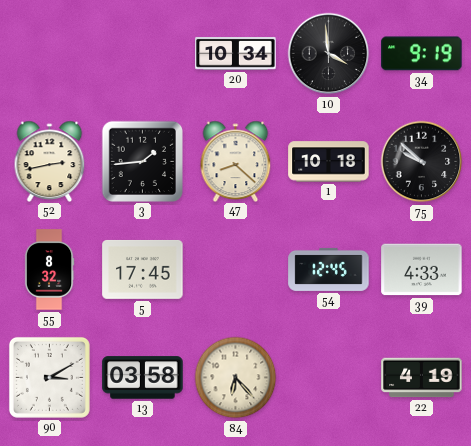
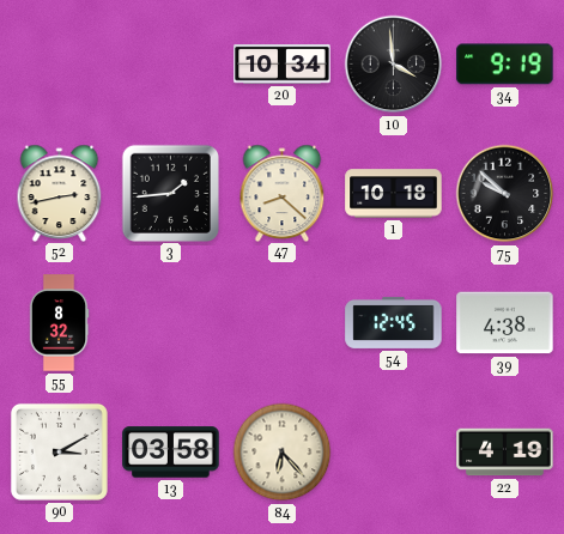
5: 17:45 -> none
39: 4:33 -> 4:38
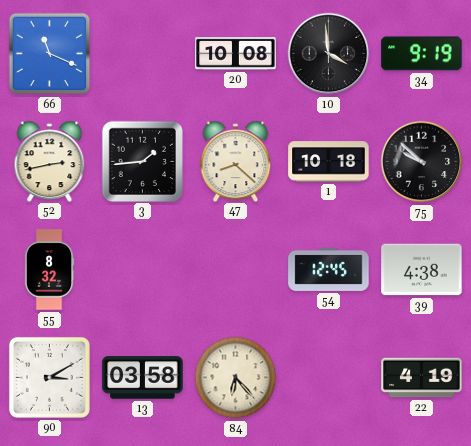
66: none -> 11:19
20: 10:34 -> 10:08
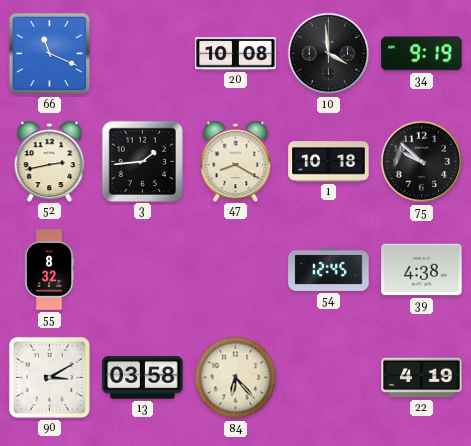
47: 8:22 -> 8:20
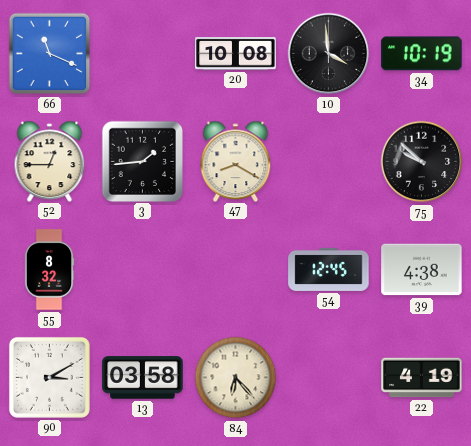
34: 9:19 -> 10:19
52: 2:43 -> 12:45
1: 10:18 -> none
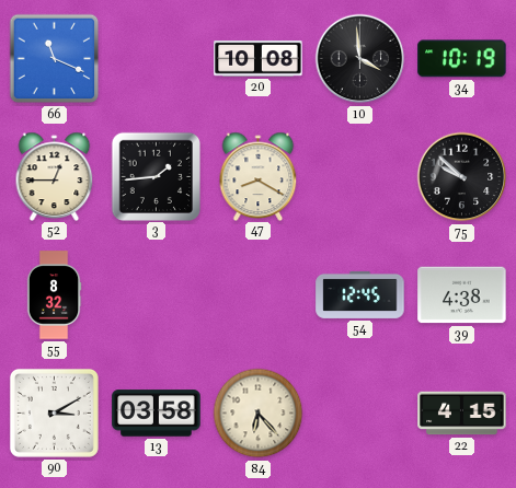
22: 4:19 -> 4:15
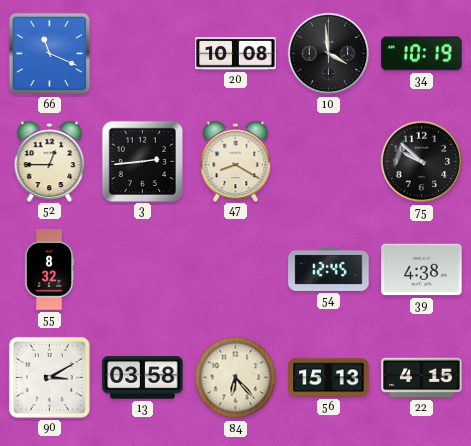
3: 1:44 -> 2:44
56: none -> 15:13
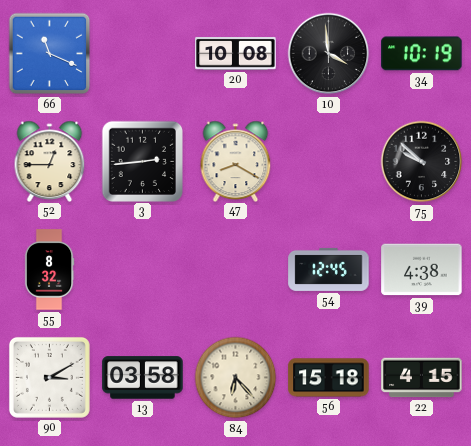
56: 15:13 -> 15:18
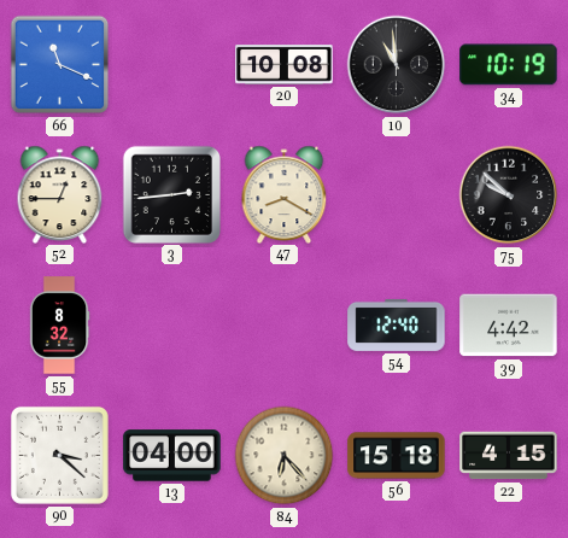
10: 3:59 -> 10:59
54: 12:45 -> 12:40
39: 4:38 -> 4:42
90: 3:10 -> 3:22
13: 03:58 -> 04:00
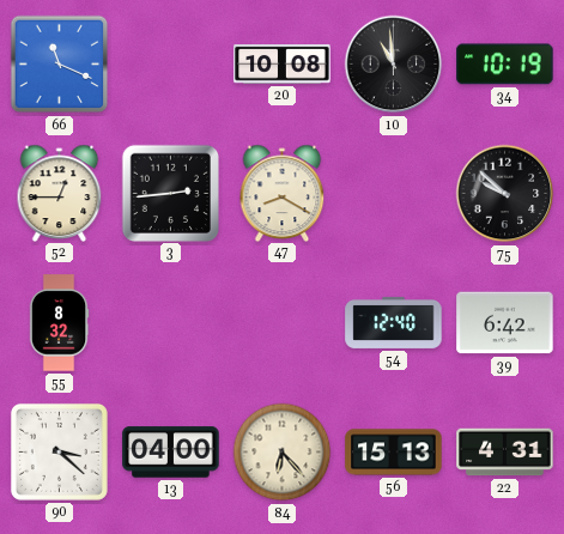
39: 4:42 -> 6:42
56: 15:18 -> 15:13
22: 4:15 -> 4:31
